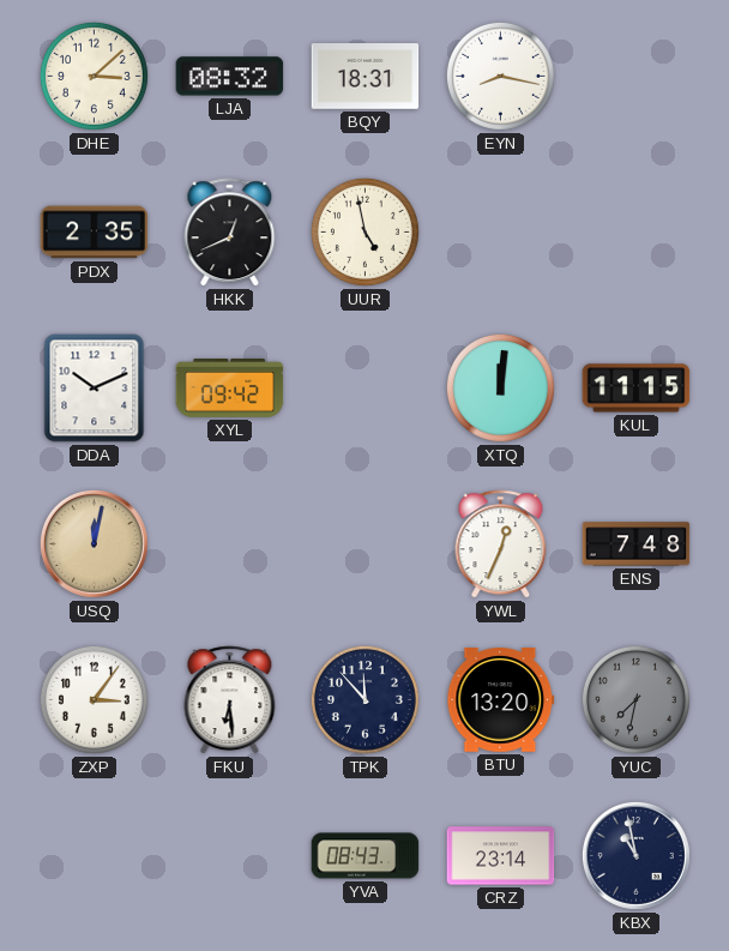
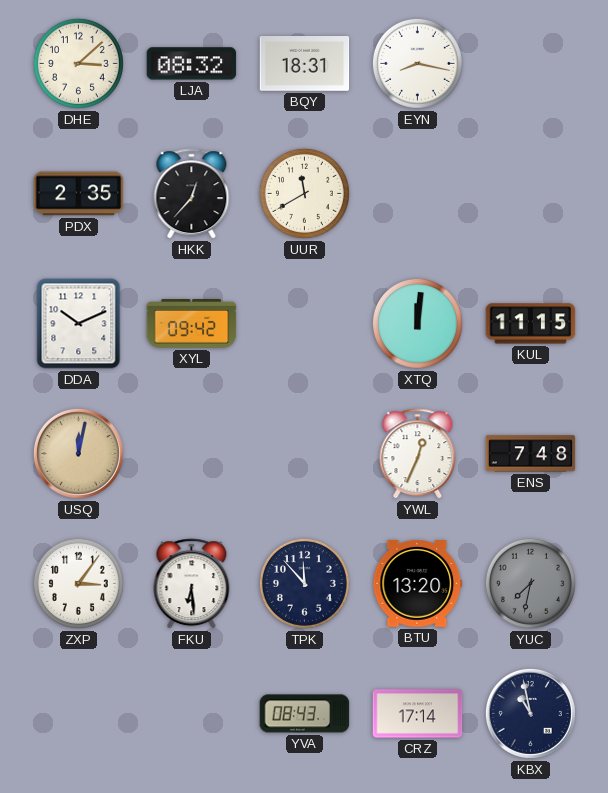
HKK: 12:41 -> 12:37
UUR: 4:58 -> 11:40
CRZ: 23:14 -> 17:14
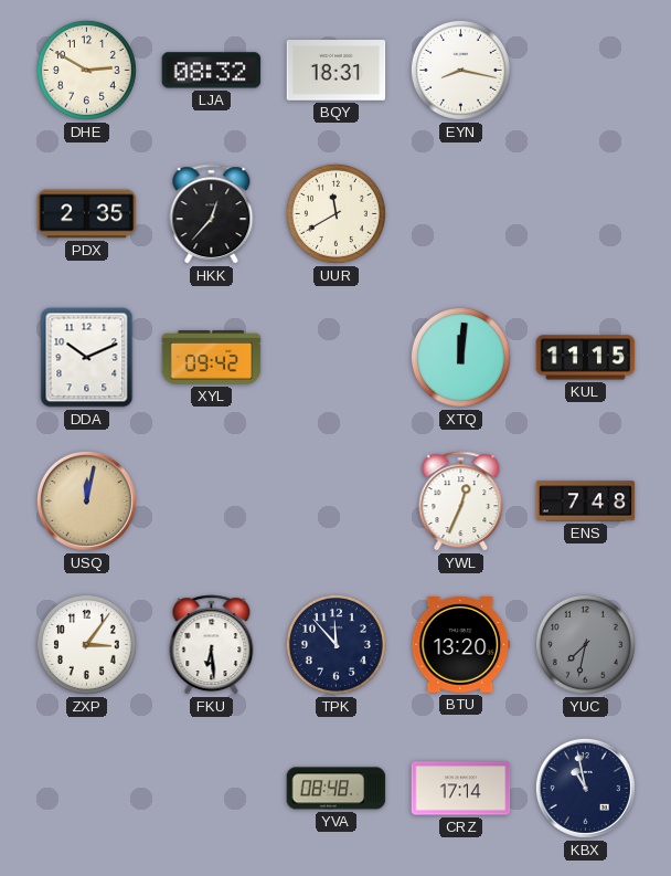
DHE: 3:08 -> 2:50
YVA: 08:43 -> 08:48
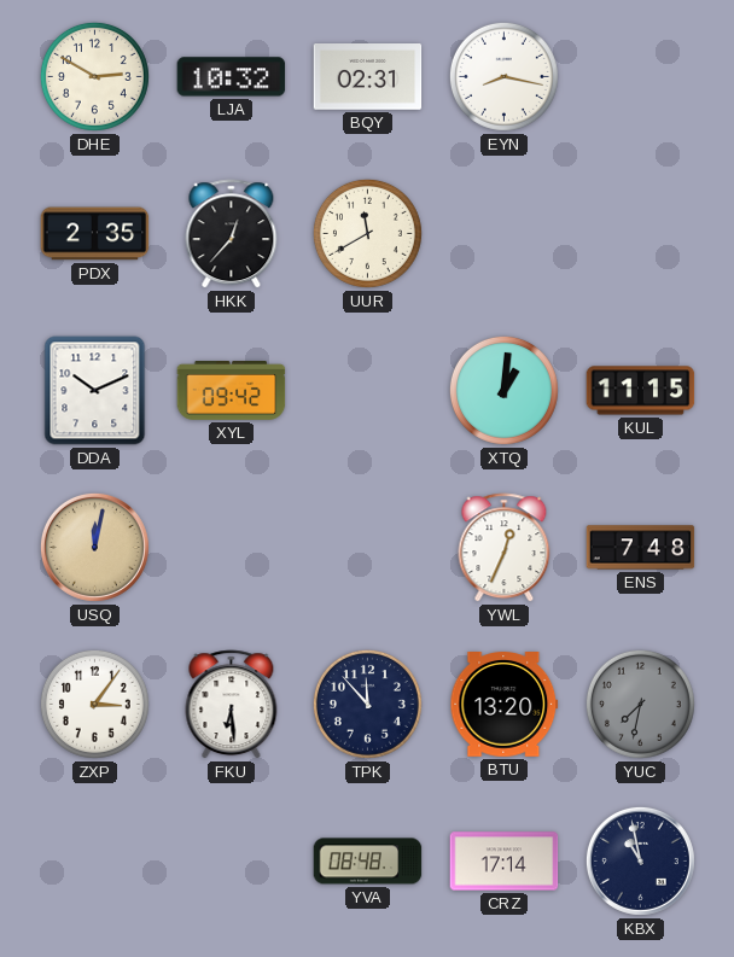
LJA: 08:32 -> 10:32
BQY: 18:31 -> 02:31
XTQ: 12:01 -> 1:01
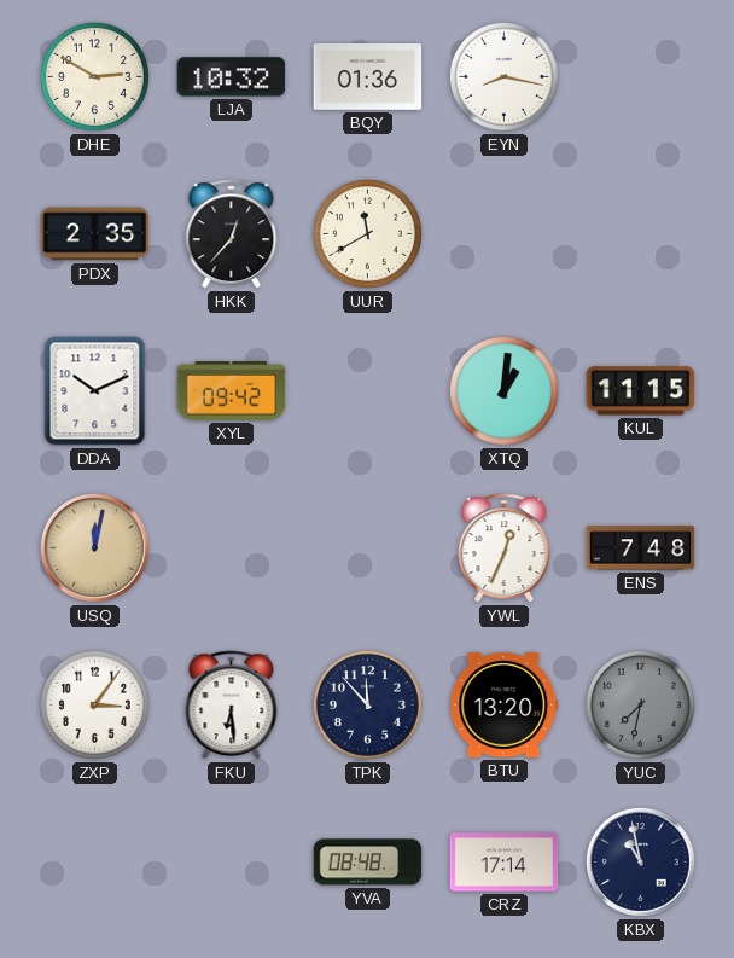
BQY: 02:31 -> 01:36
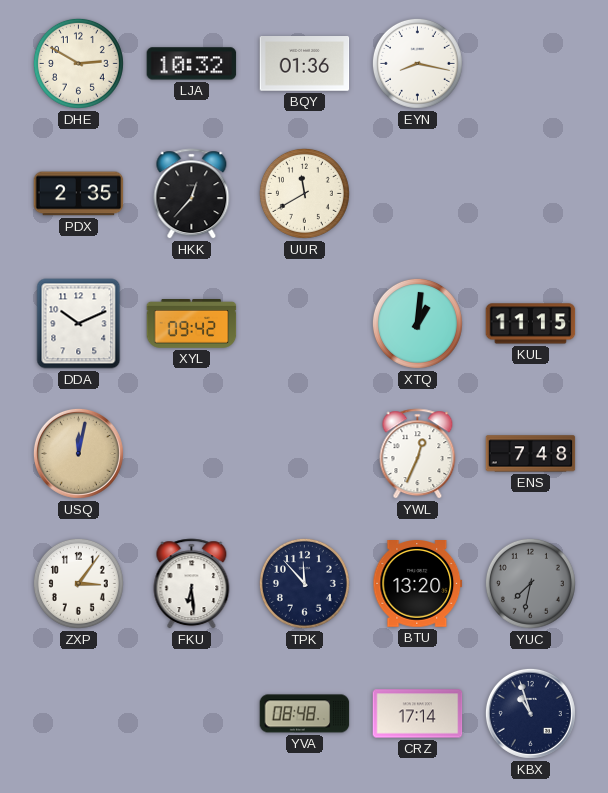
KBX: 10:58 -> 10:57
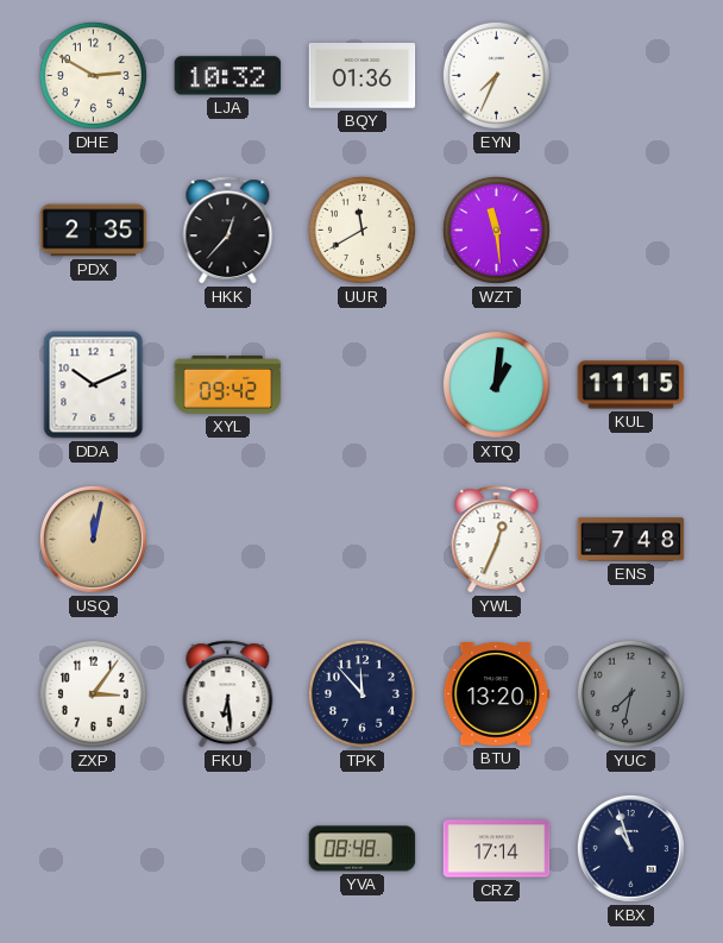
EYN: 8:17 -> 7:34
WZT: none -> 11:29
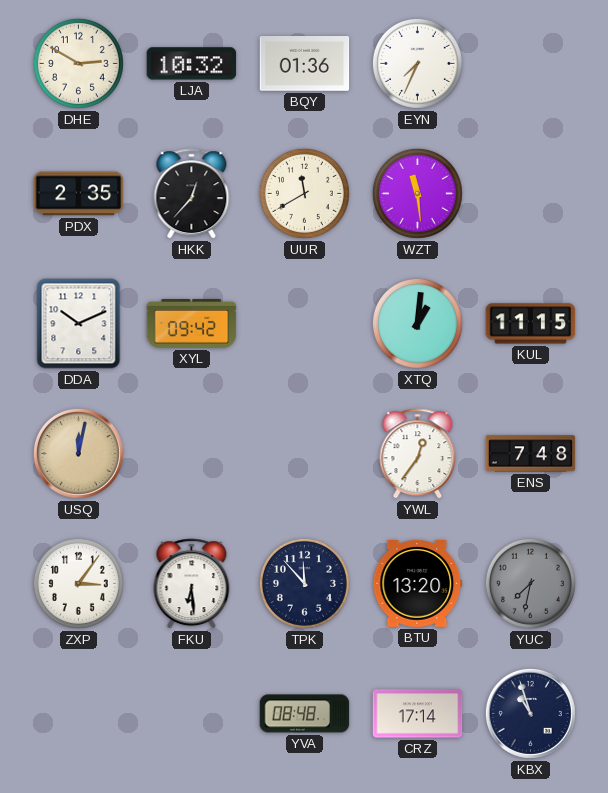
YWL: 12:34 -> 12:36
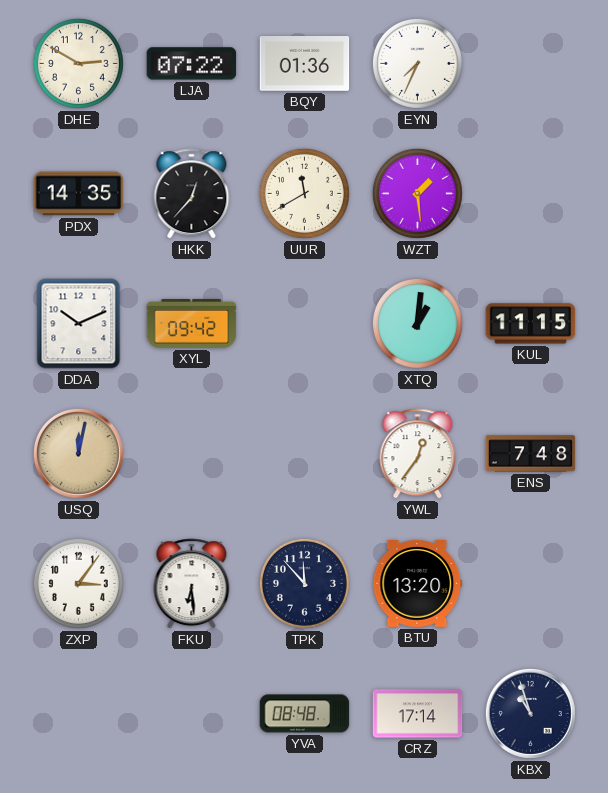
LJA: 10:32 -> 07:22
PDX: 2:35 -> 14:35
WZT: 11:29 -> 1:29
YUC: 7:32 -> none
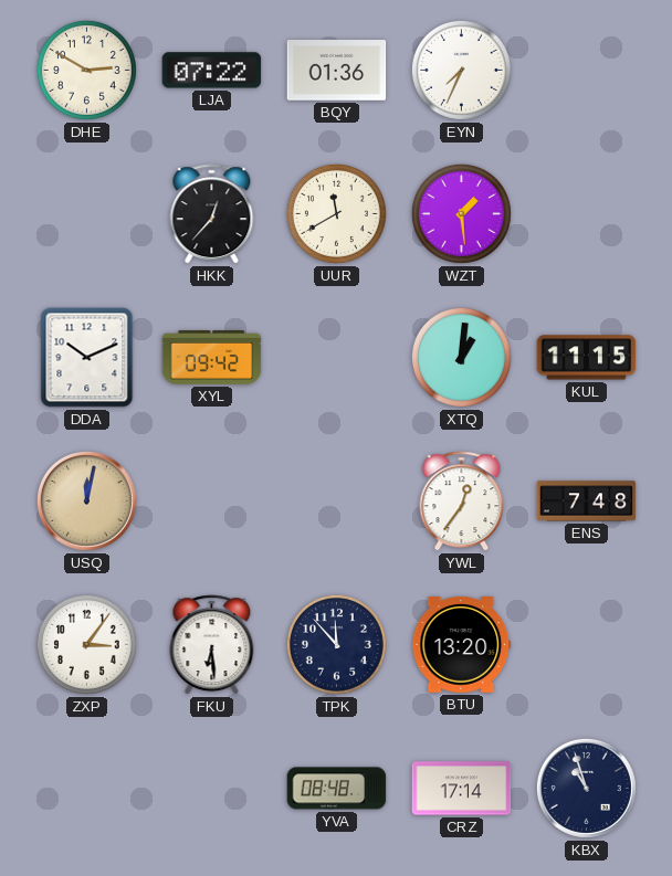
PDX: 14:35 -> none
